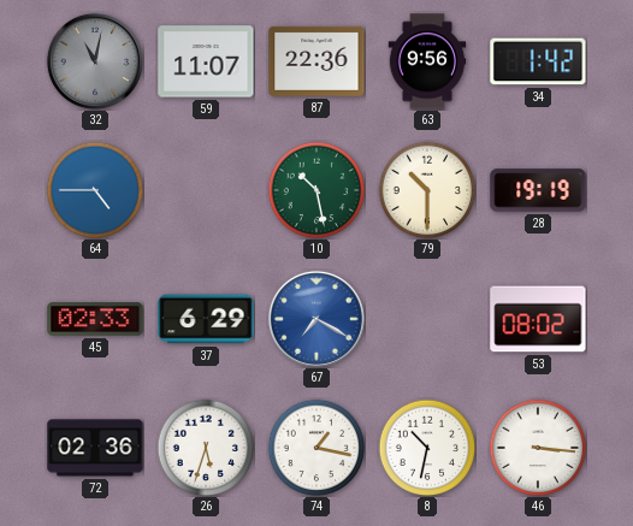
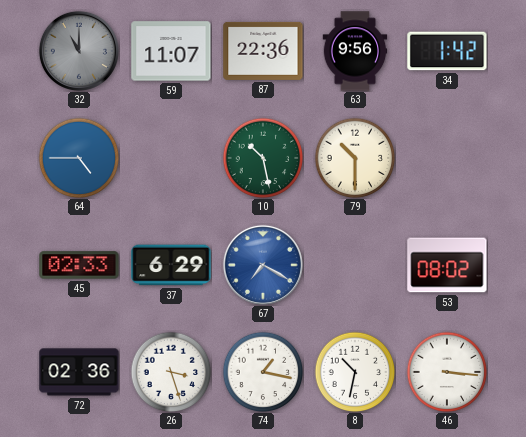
32: 11:02 -> 11:00
28: 19:19 -> none
26: 5:33 -> 3:27
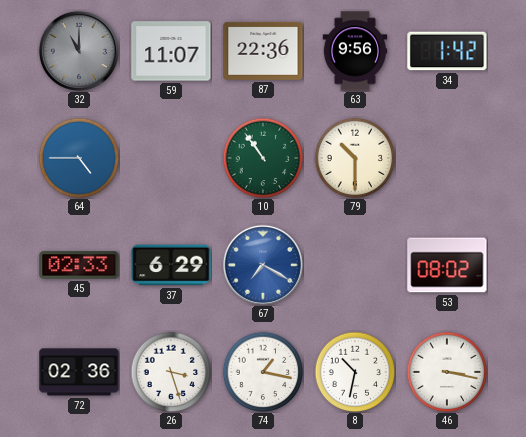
10: 10:28 -> 10:54
46: 3:16 -> 3:17
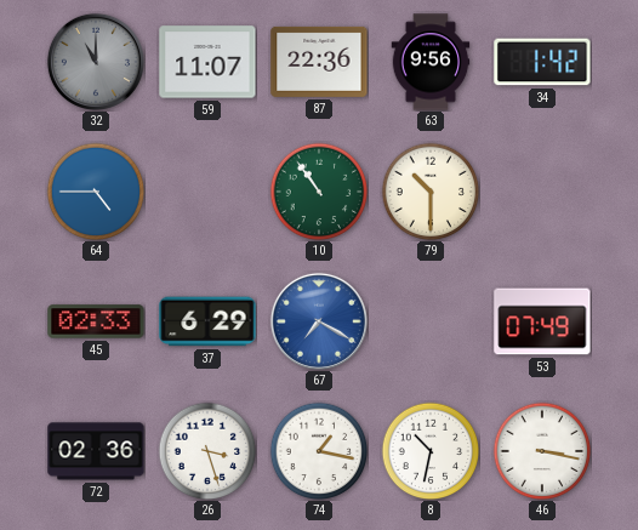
53: 08:02 -> 07:49
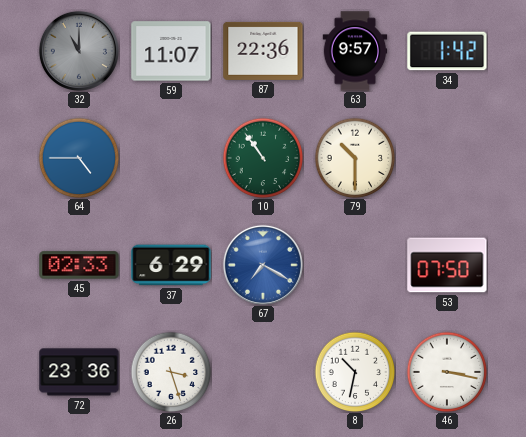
63: 9:56 -> 9:57
53: 07:49 -> 07:50
72: 02:36 -> 23:36
74: 1:17 -> none
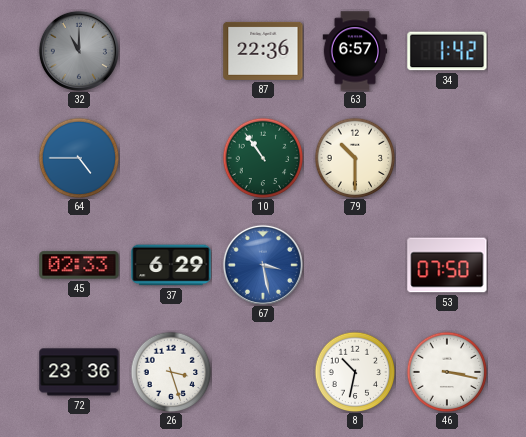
59: 11:07 -> none
63: 9:57 -> 6:57
67: 7:20 -> 3:28
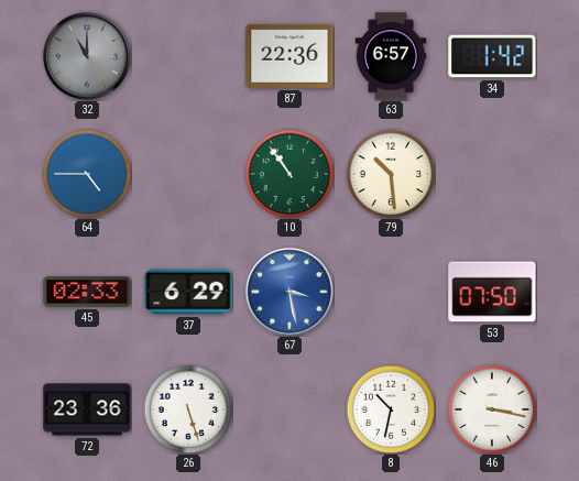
79: 10:30 -> 10:29
26: 3:27 -> 5:27
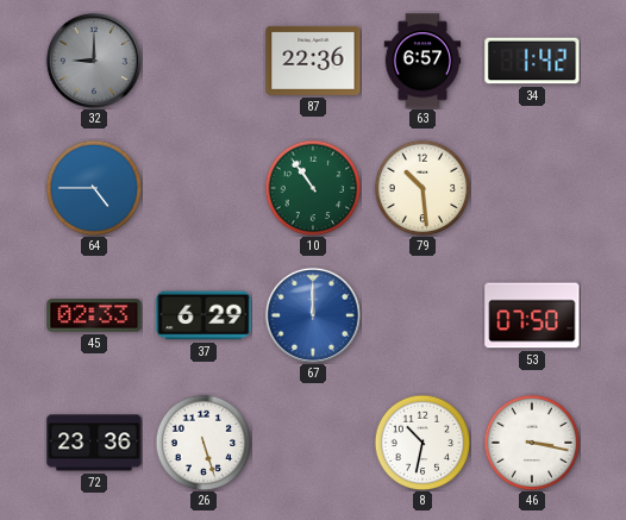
32: 11:00 -> 9:00
67: 3:28 -> 12:00
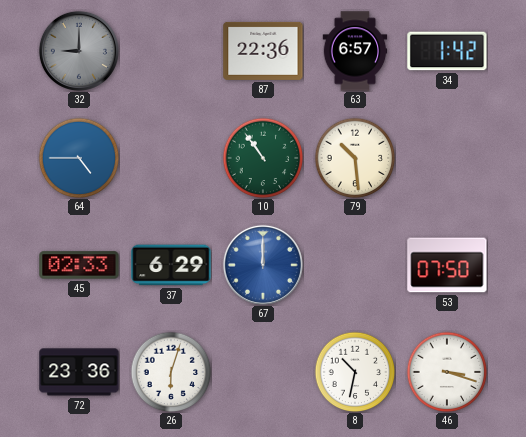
26: 5:27 -> 6:03
46: 3:17 -> 3:18
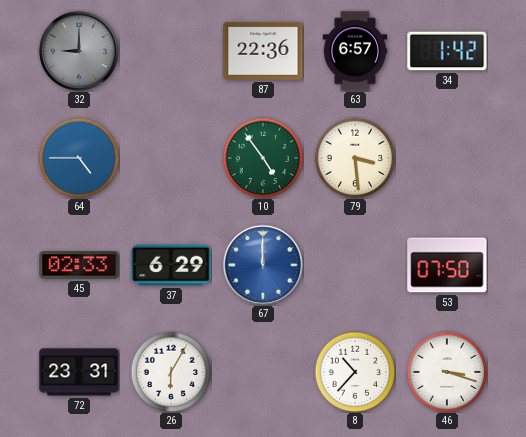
10: 10:54 -> 4:54
79: 10:29 -> 3:29
72: 23:36 -> 23:31
26: 6:03 -> 6:05
8: 10:32 -> 10:37
